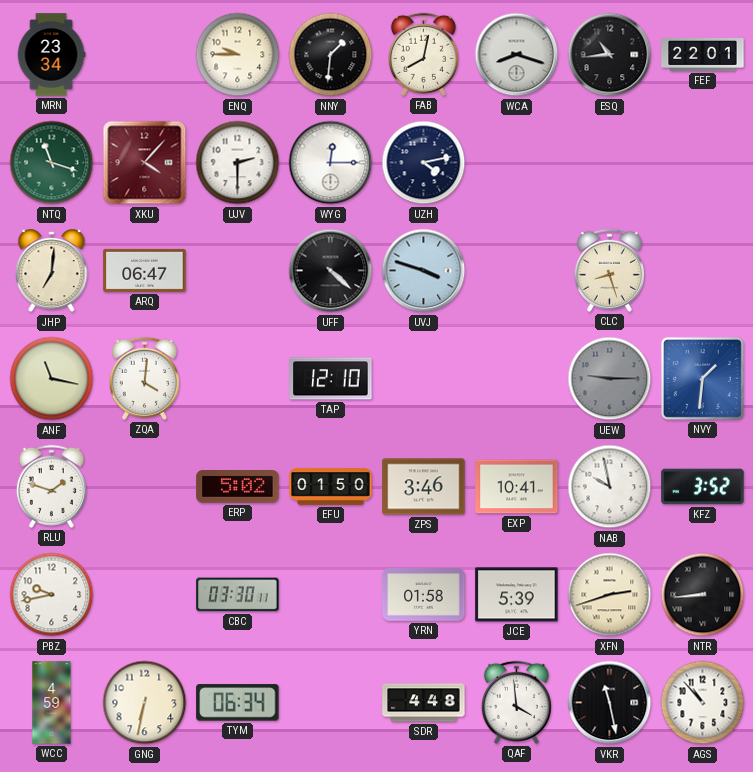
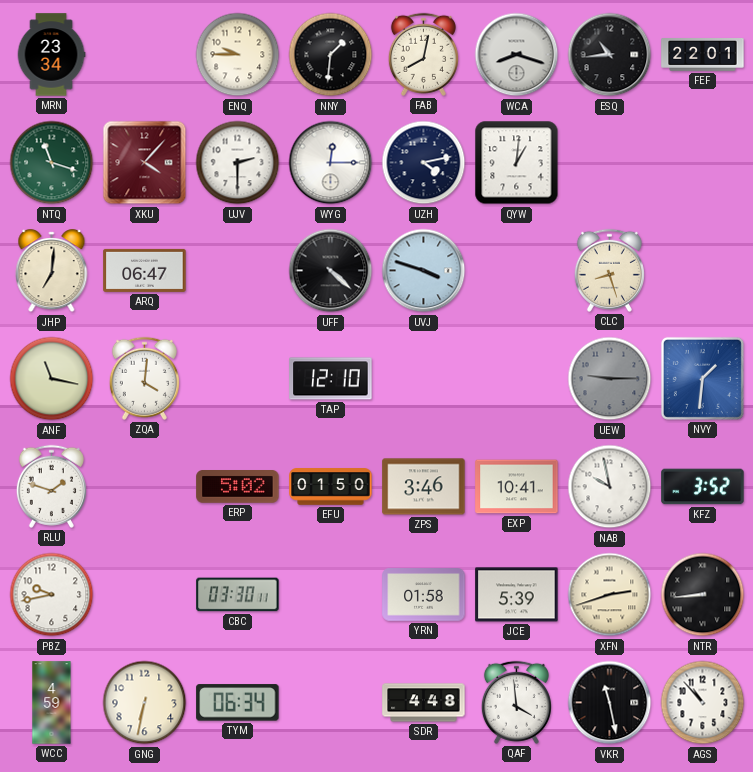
QYW: none -> 1:01
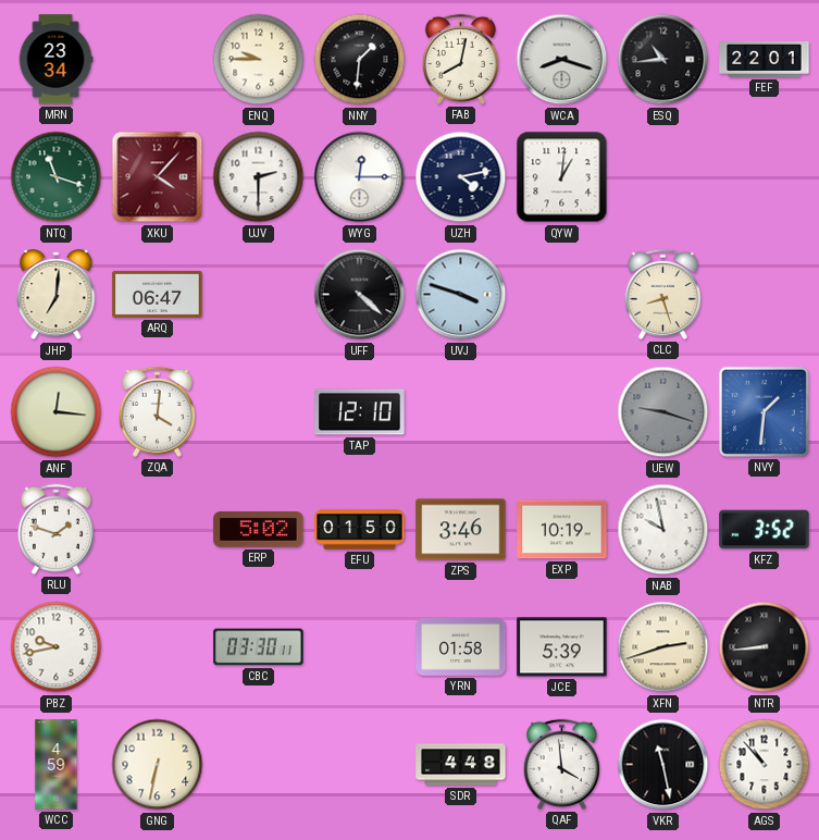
ANF: 11:17 -> 12:16
UEW: 9:15 -> 9:18
EXP: 10:41 -> 10:19
TYM: 06:34 -> none
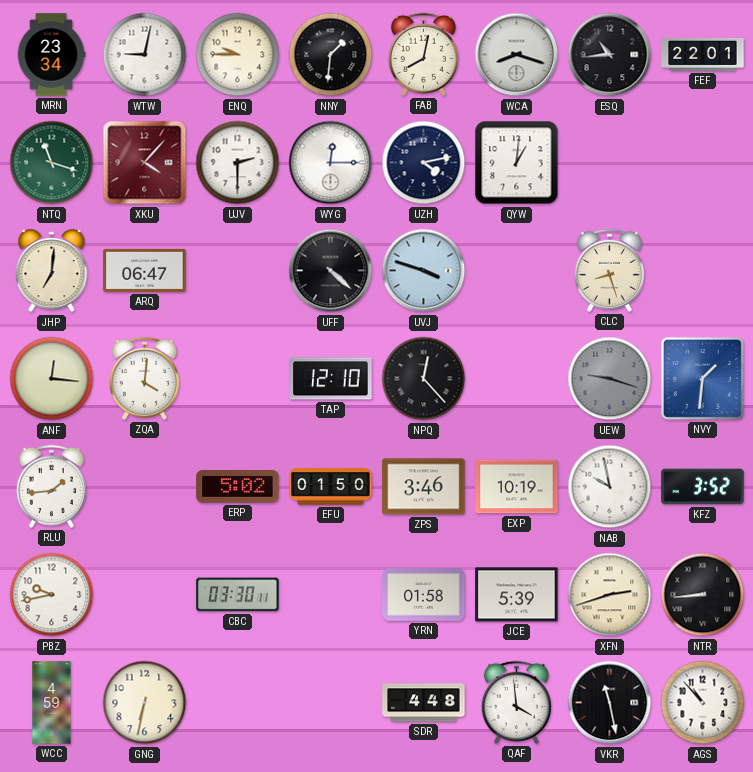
WTW: none -> 9:02
NPQ: none -> 12:23
RLU: 1:48 -> 1:44
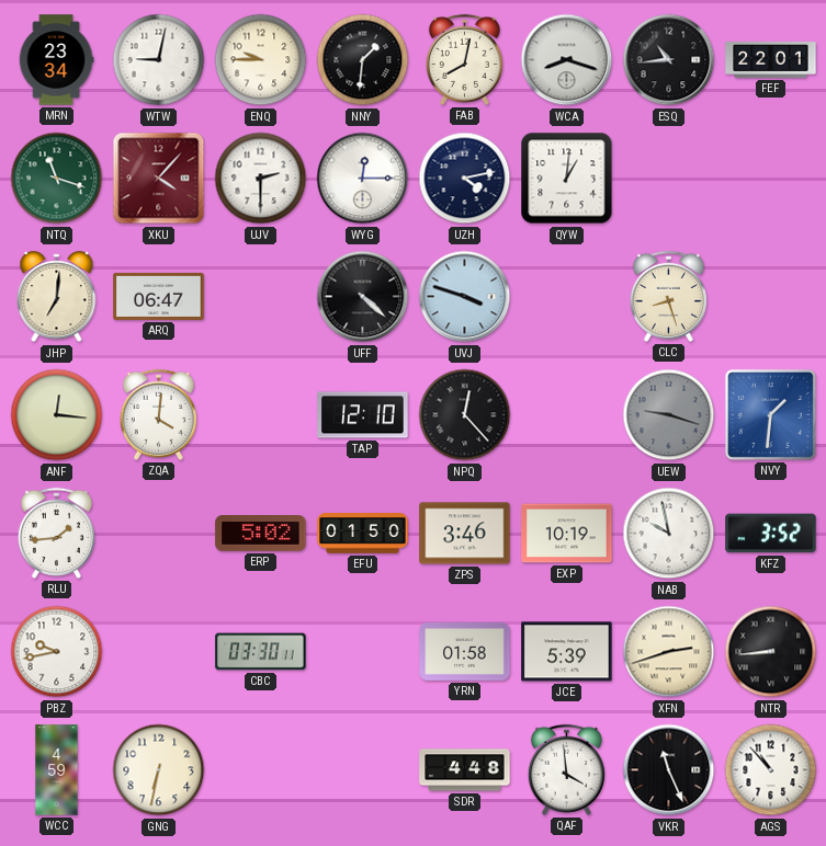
VKR: 11:28 -> 11:26
